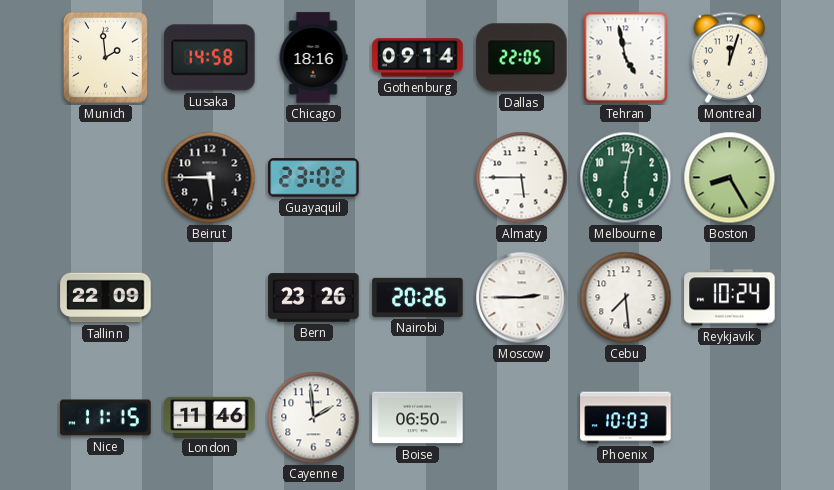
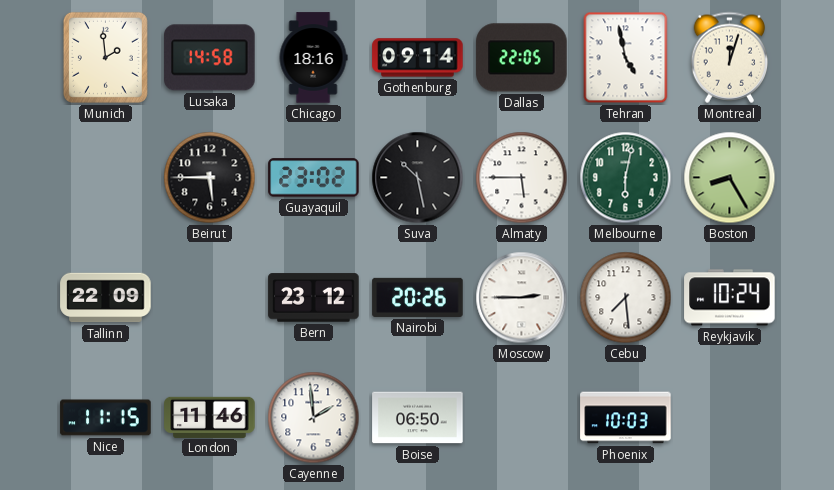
Suva: none -> 10:28
Bern: 23:26 -> 23:12
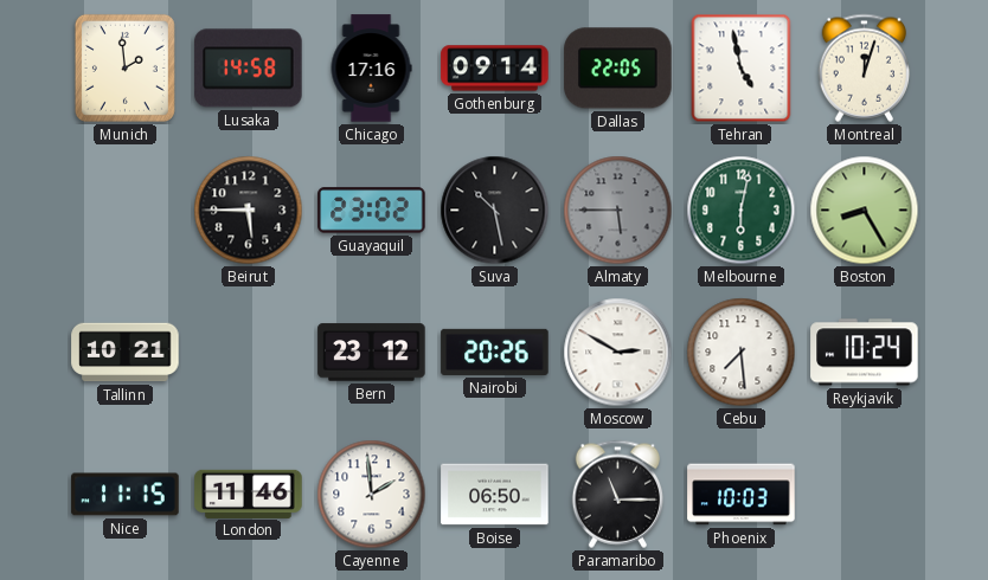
Chicago: 18:16 -> 17:16
Almaty dial: white -> grey
Tallinn: 22:09 -> 10:21
Moscow: 2:45 -> 2:50
Paramaribo: none -> 11:15
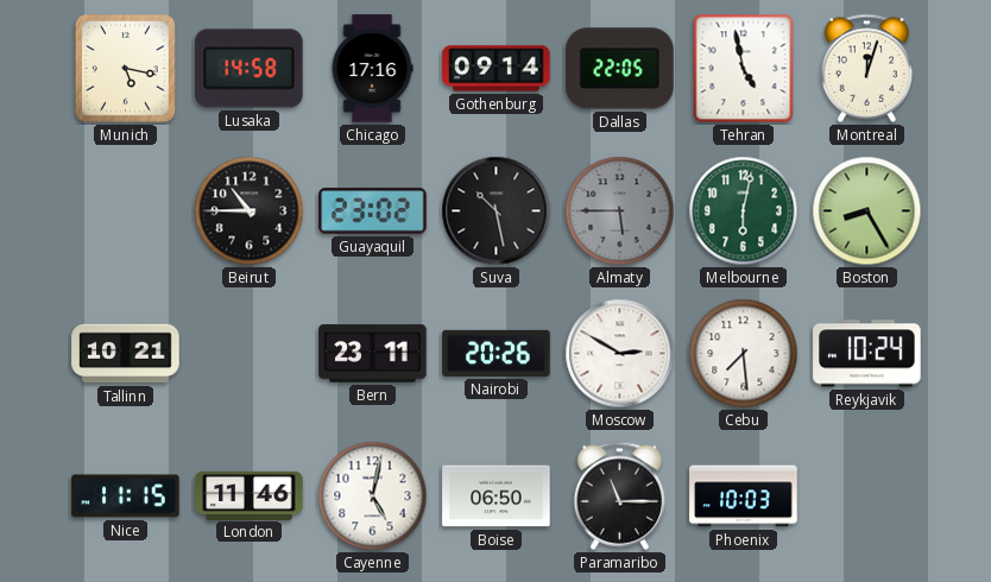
Munich: 1:59 -> 5:17
Beirut: 5:45 -> 10:45
Bern: 23:12 -> 23:11
Cayenne: 1:59 -> 5:02
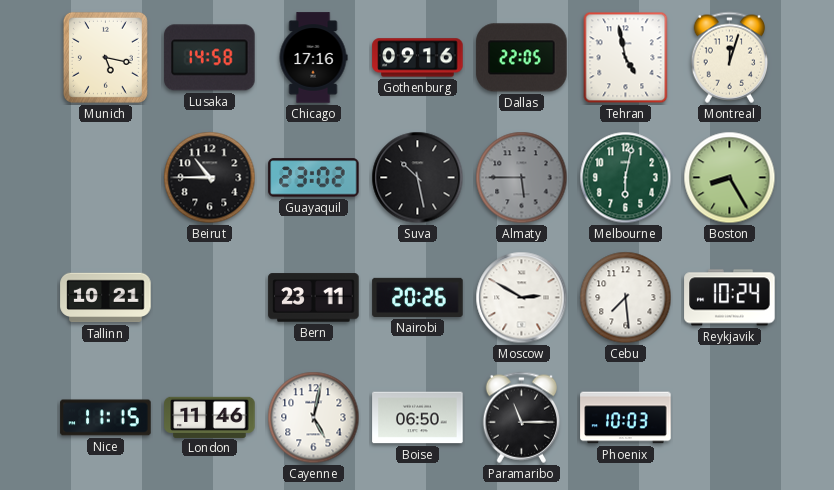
Gothenburg: 09:14 -> 09:16
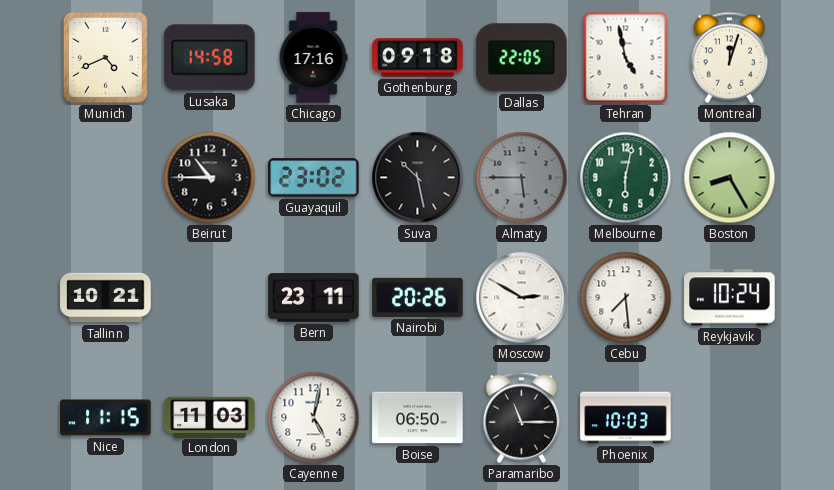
Munich: 5:17 -> 4:41
Gothenburg: 09:16 -> 09:18
London: 11:46 -> 11:03
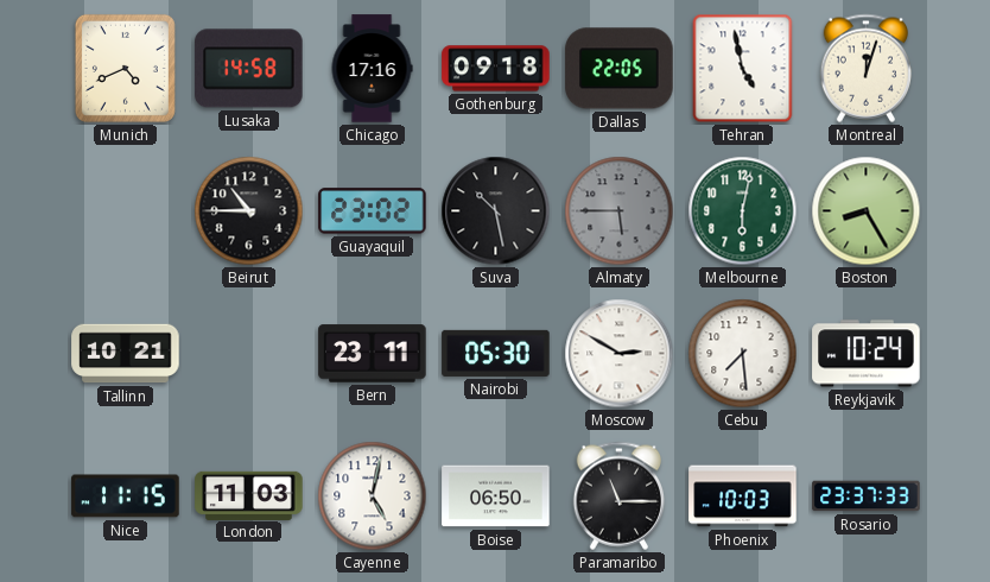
Nairobi: 20:26 -> 05:30
Rosario: none -> 23:37
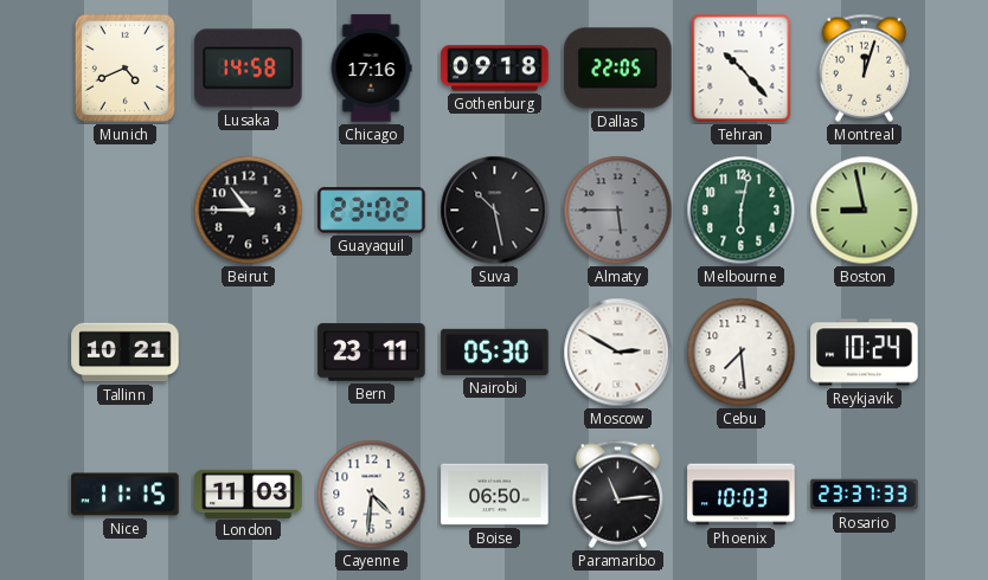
Tehran: 4:58 -> 10:23
Boston: 8:25 -> 8:58
Cayenne: 5:02 -> 4:31
Paramaribo: 11:15 -> 11:14
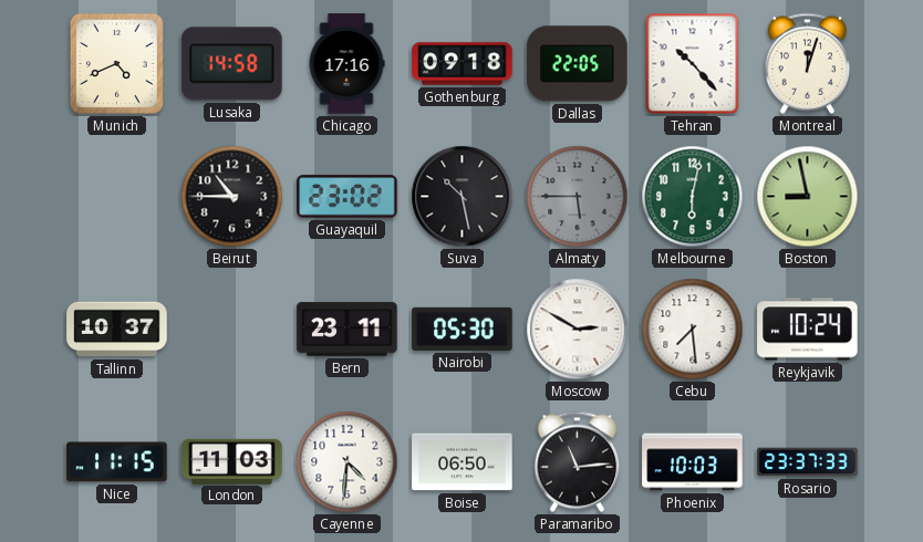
Tallinn: 10:21 -> 10:37
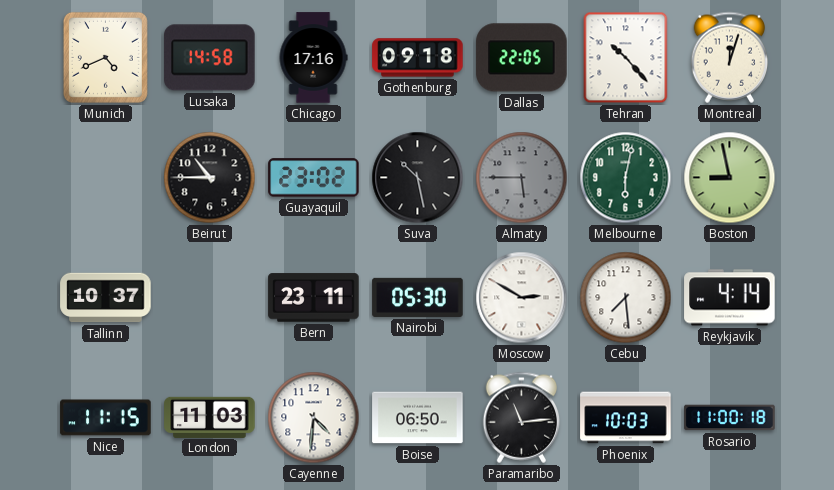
Reykjavik: 10:24 -> 4:14
Rosario: 23:37 -> 11:00
